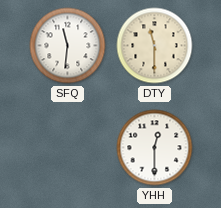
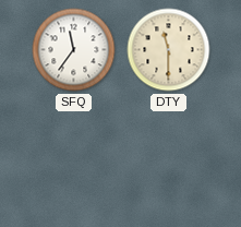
SFQ: 11:31 -> 11:36
YHH: 12:30 -> none
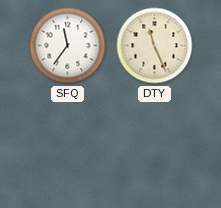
DTY: 11:30 -> 11:26
